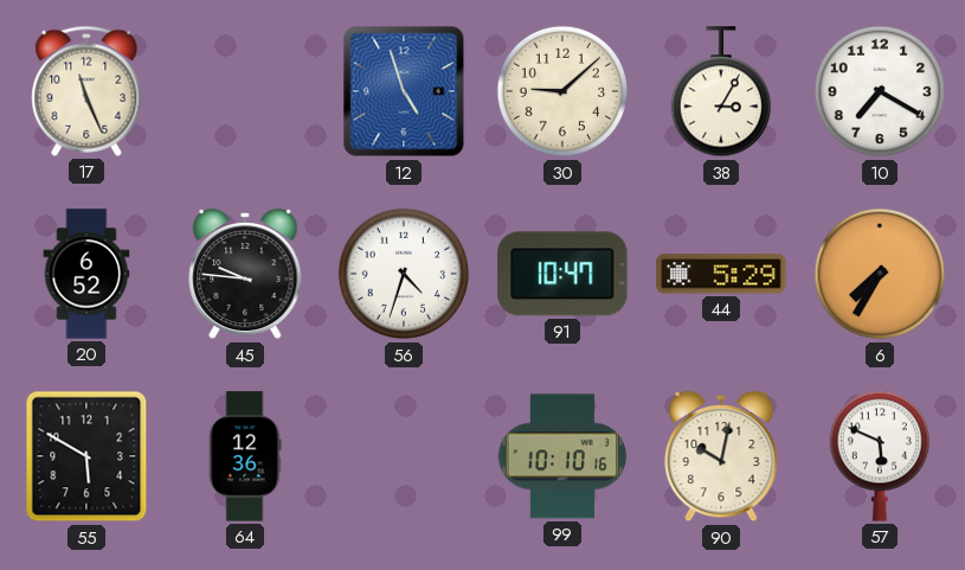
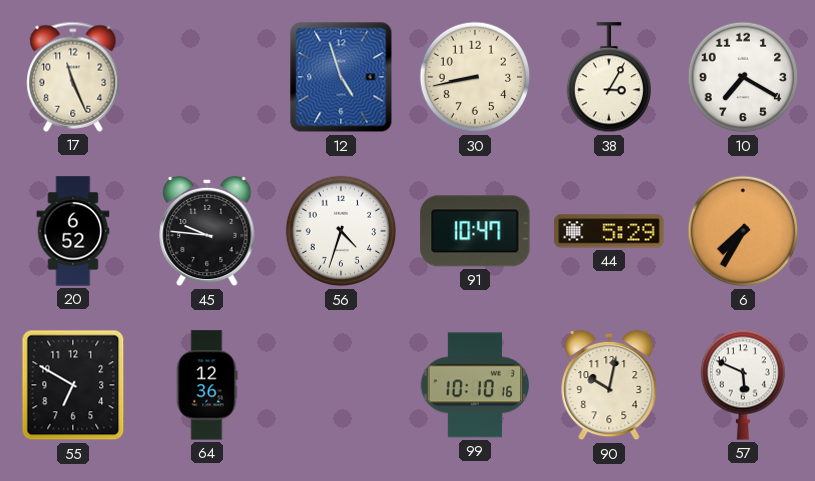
30: 9:08 -> 8:43
55: 5:50 -> 6:50
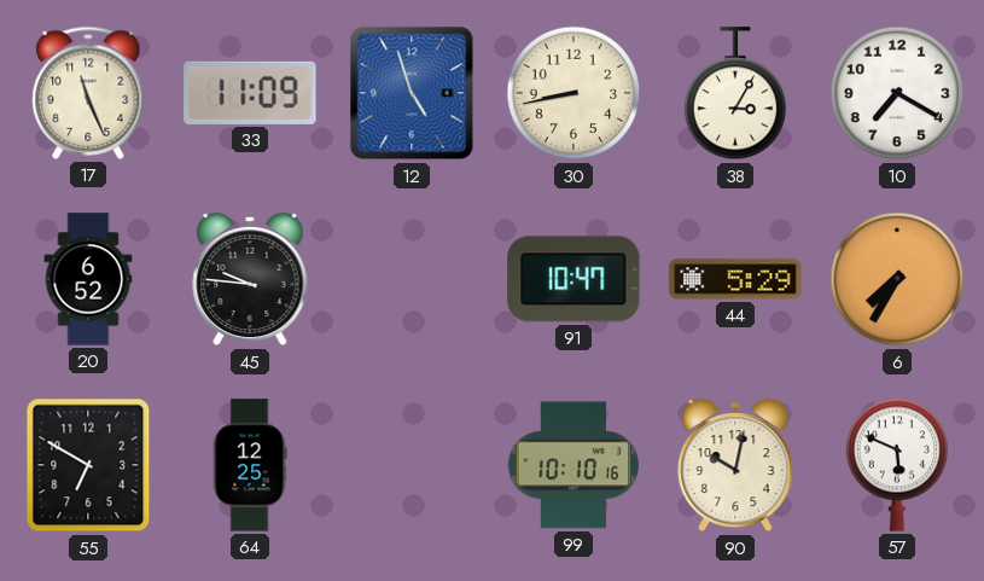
33: none -> 11:09
56: 4:33 -> none
64: 12:36 -> 12:25
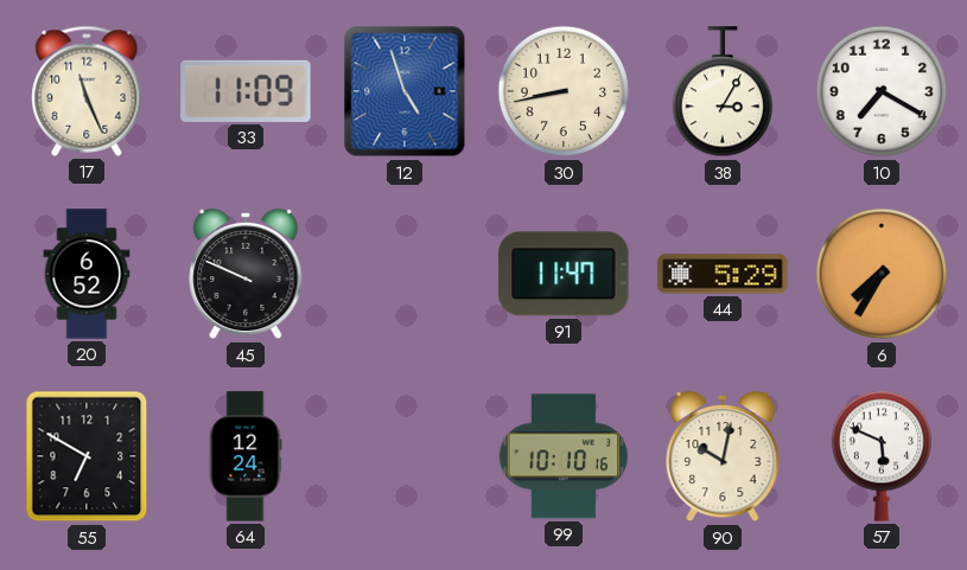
45: 9:46 -> 9:49
91: 10:47 -> 11:47
64: 12:25 -> 12:24
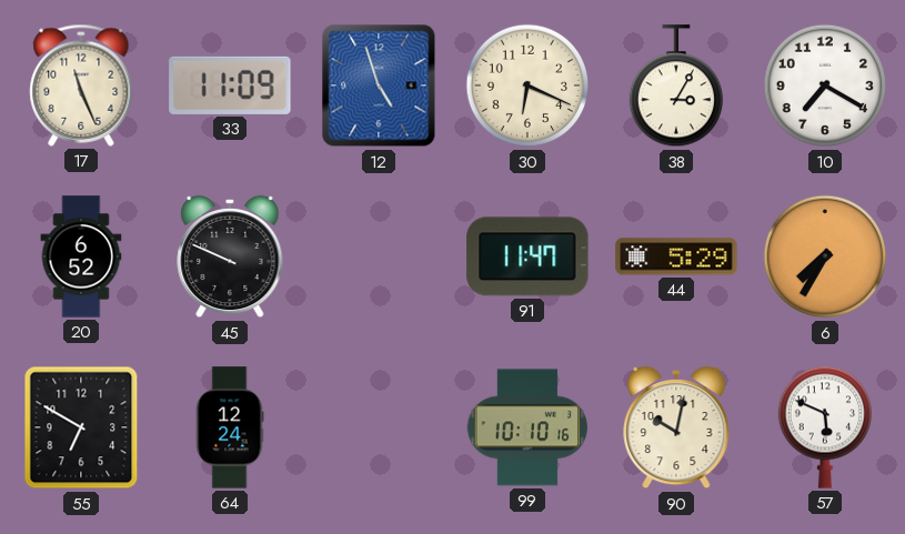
30: 8:43 -> 6:19
